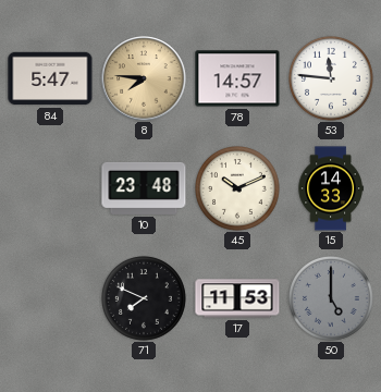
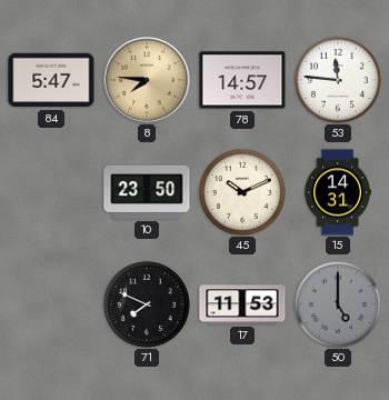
10: 23:48 -> 23:50
15: 14:33 -> 14:31
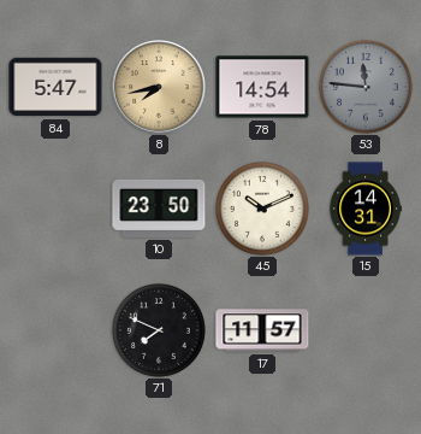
8: 7:46 -> 7:43
78: 14:57 -> 14:54
53 dial: white -> grey
17: 11:53 -> 11:57
50: 5:00 -> none
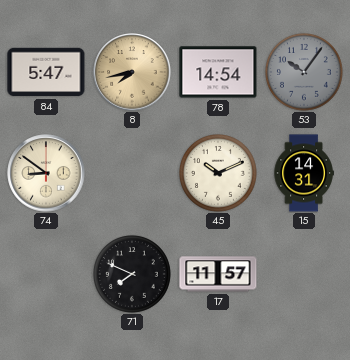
53: 11:46 -> 10:06
74: none -> 8:51
10: 23:50 -> none
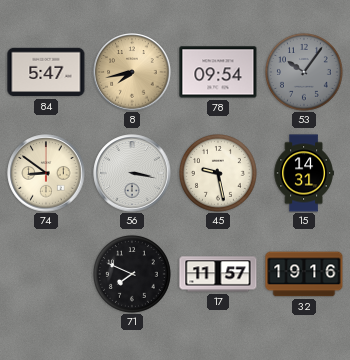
78: 14:54 -> 09:54
56: none -> 3:17
45: 10:11 -> 9:28
32: none -> 19:16
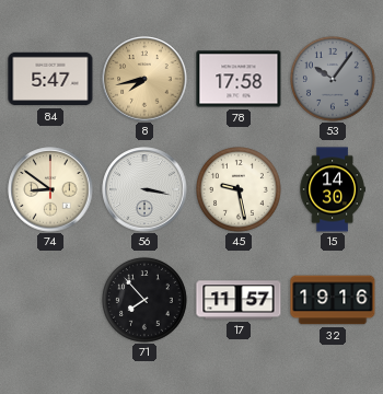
78: 09:54 -> 17:58
15: 14:31 -> 14:30
71: 7:49 -> 7:53
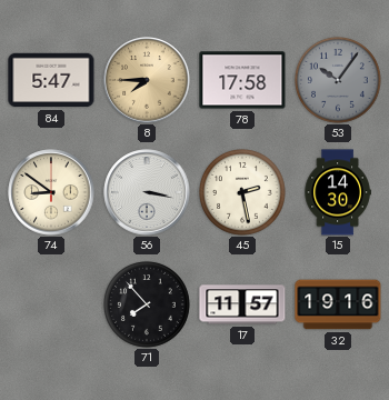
8: 7:43 -> 7:45
45: 9:28 -> 2:28
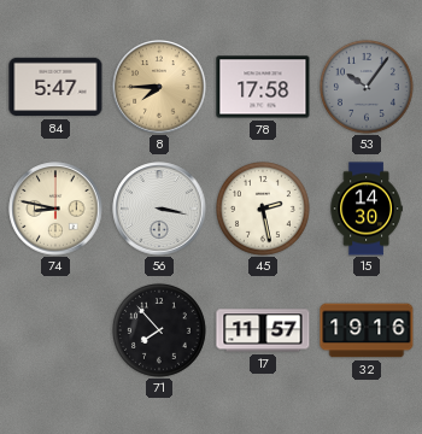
74: 8:51 -> 8:47
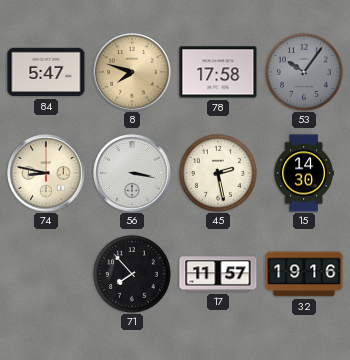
8: 7:45 -> 7:48
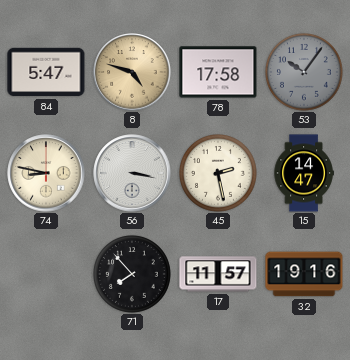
8: 7:48 -> 4:48
15: 14:30 -> 14:47
